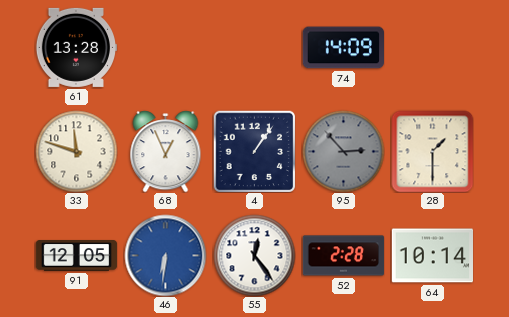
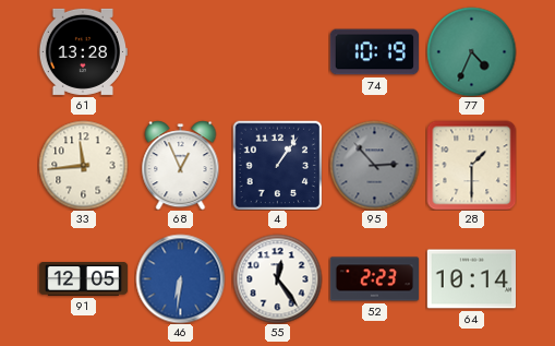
74: 14:09 -> 10:19
77: none -> 4:34
33: 11:48 -> 11:44
52: 2:28 -> 2:23
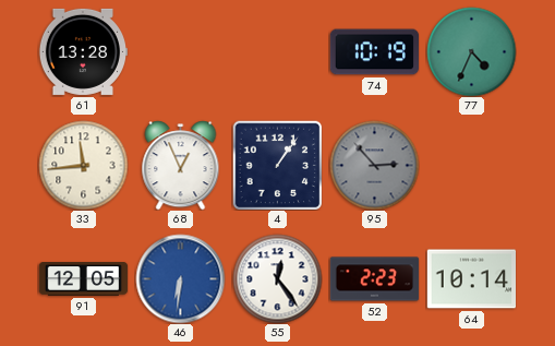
28: 1:30 -> none
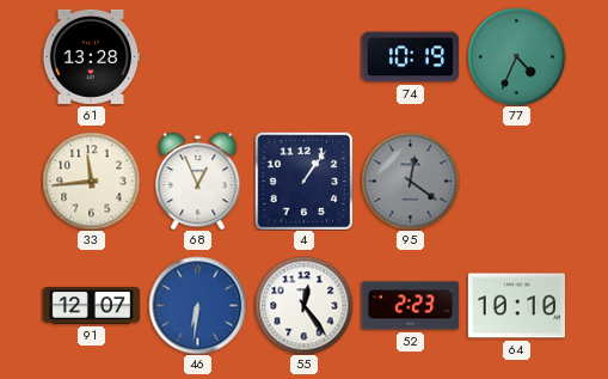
95: 2:53 -> 12:21
91: 12:05 -> 12:07
64: 10:14 -> 10:10
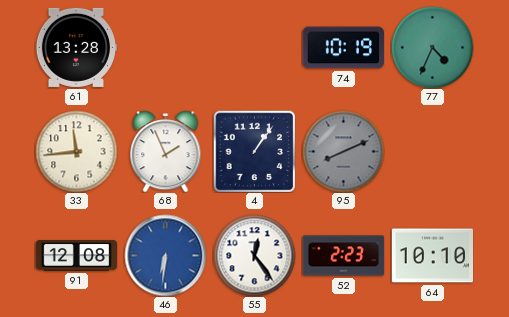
68: 12:56 -> 1:56
95: 12:21 -> 8:11
91: 12:07 -> 12:08
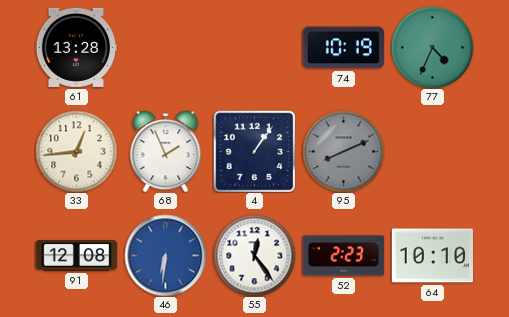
33: 11:44 -> 12:44
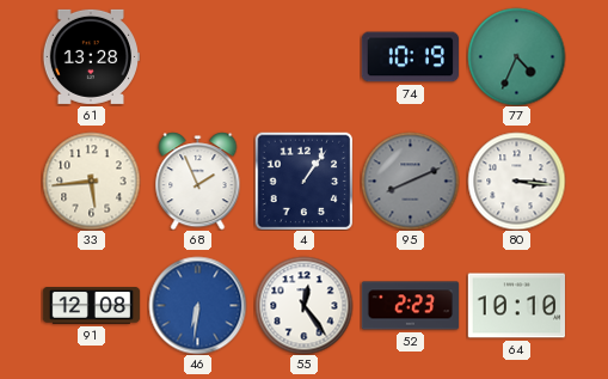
33: 12:44 -> 5:44
80: none -> 3:16
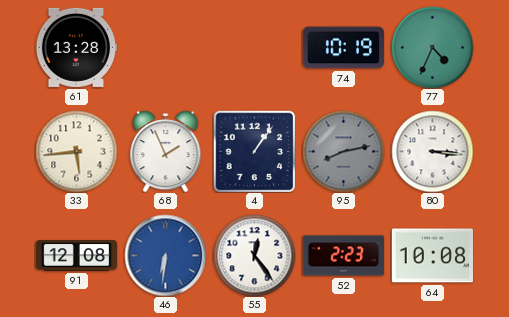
95: 8:11 -> 8:13
64: 10:10 -> 10:08
